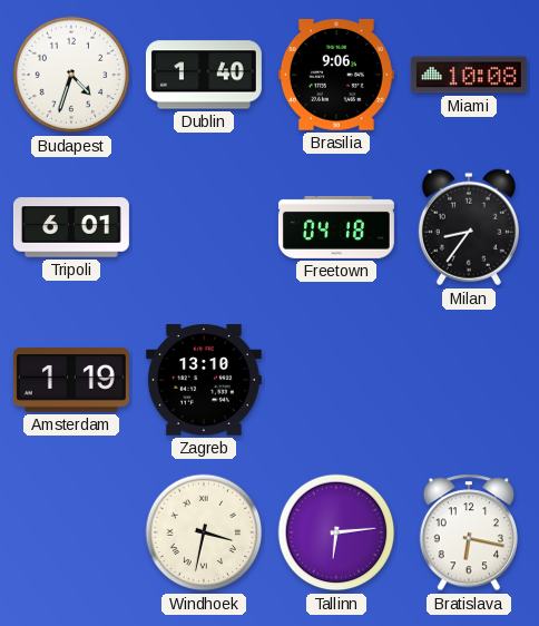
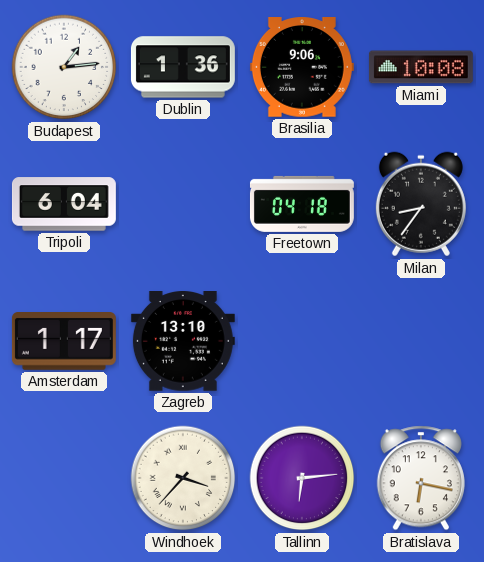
Budapest: 4:33 -> 1:14
Dublin: 1:40 -> 1:36
Tripoli: 6:01 -> 6:04
Amsterdam: 1:19 -> 1:17
Windhoek: 3:32 -> 3:37
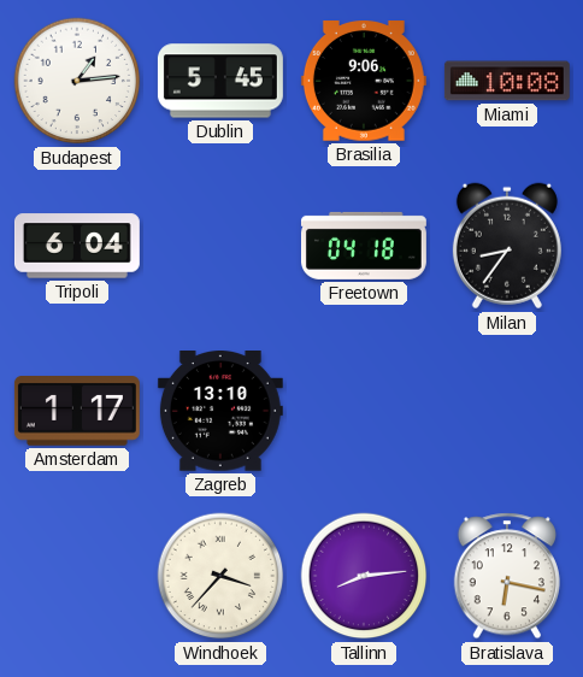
Dublin: 1:36 -> 5:45
Tallinn: 6:14 -> 8:14
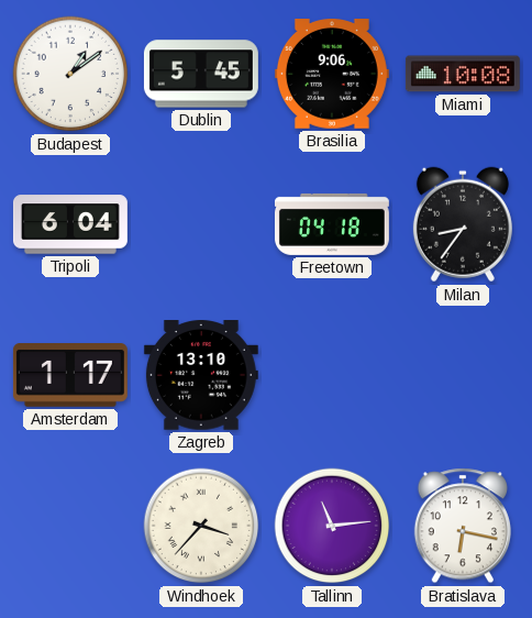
Budapest: 1:14 -> 1:09
Tallinn: 8:14 -> 11:14
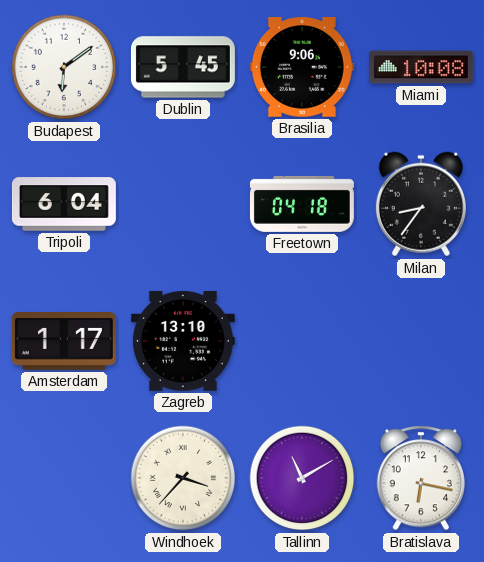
Budapest: 1:09 -> 6:09
Tallinn: 11:14 -> 11:10
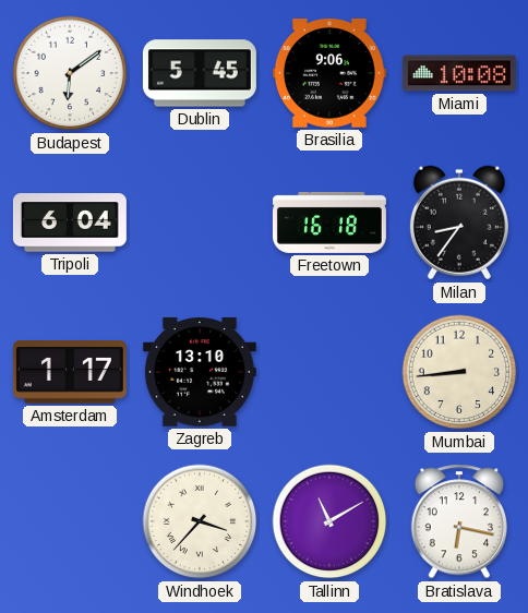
Freetown: 04:18 -> 16:18
Mumbai: none -> 8:44
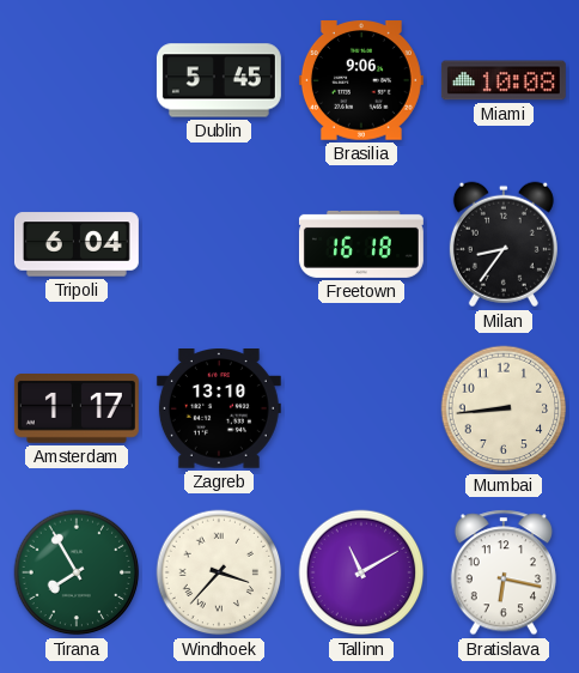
Budapest: 6:09 -> none
Tirana: none -> 7:55
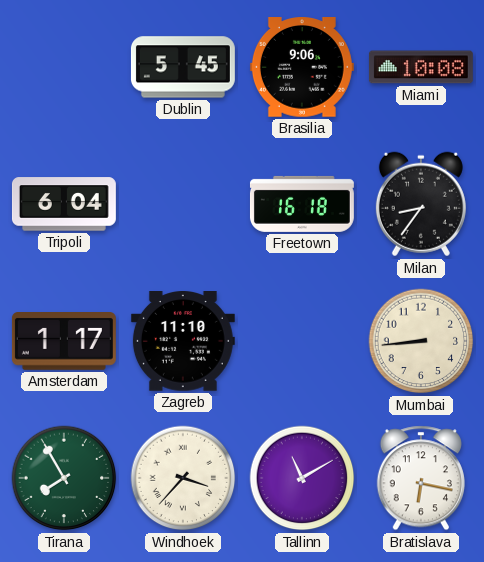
Zagreb: 13:10 -> 11:10
